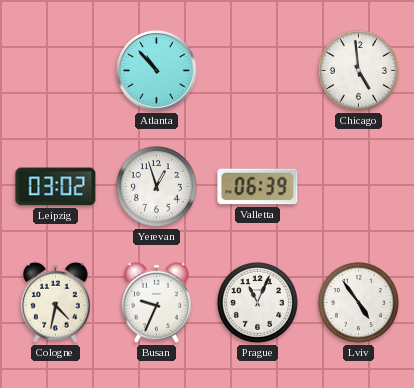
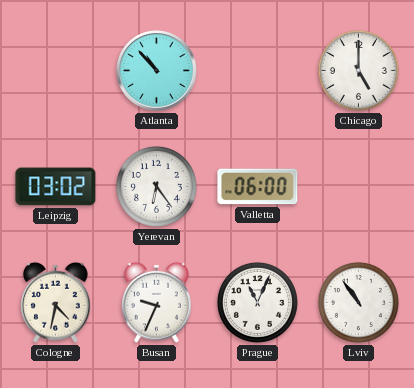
Chicago: 4:59 -> 5:00
Yerevan: 12:57 -> 6:24
Valletta: 06:39 -> 06:00
Lviv: 4:54 -> 10:54
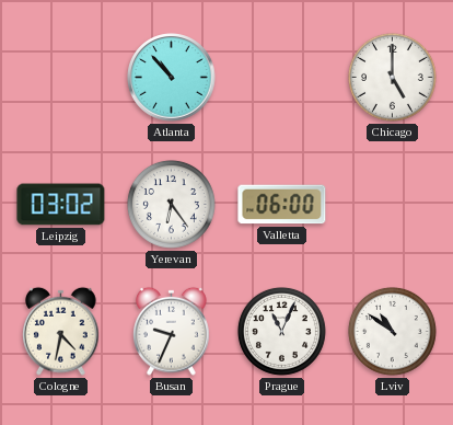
Lviv: 10:54 -> 10:51
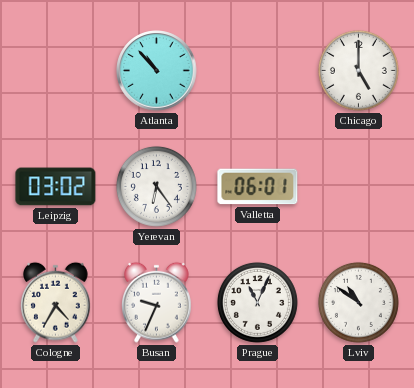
Valletta: 06:00 -> 06:01
Cologne: 4:32 -> 4:35
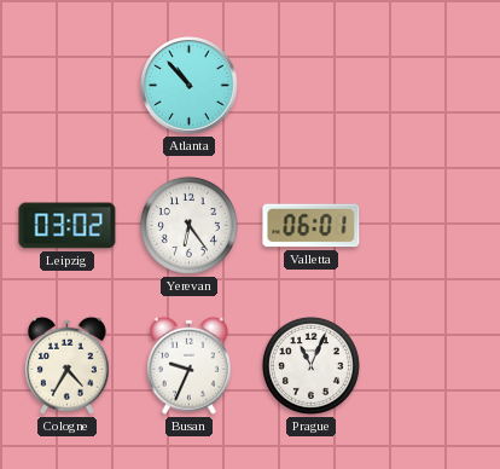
Chicago: 5:00 -> none
Lviv: 10:51 -> none
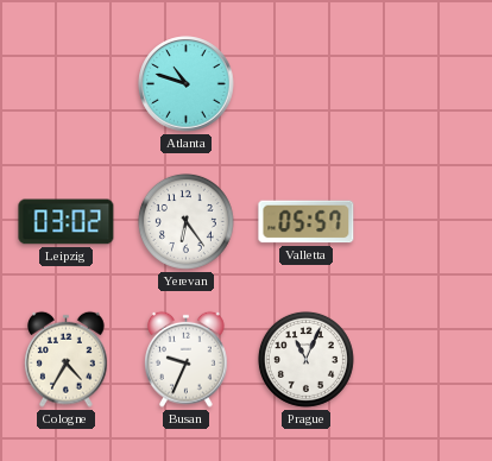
Atlanta: 10:53 -> 10:48
Valletta: 06:01 -> 05:57
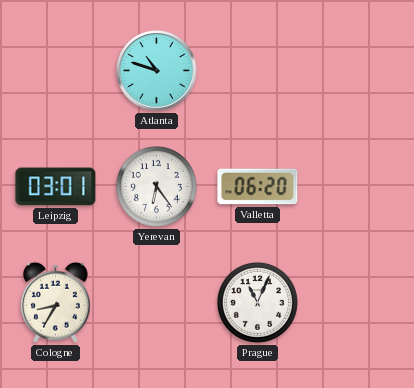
Leipzig: 03:02 -> 03:01
Valletta: 05:57 -> 06:20
Cologne: 4:35 -> 8:35
Busan: 9:34 -> none
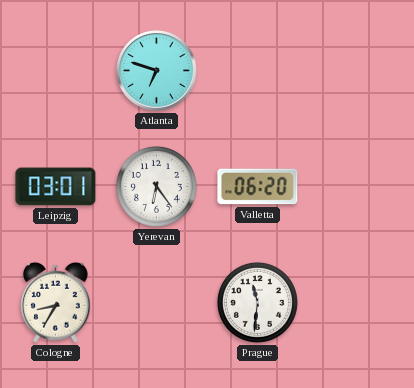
Atlanta: 10:48 -> 6:48
Prague: 11:04 -> 11:31
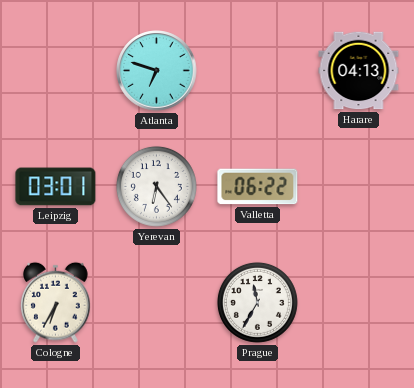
Harare: none -> 04:13
Valletta: 06:20 -> 06:22
Cologne: 8:35 -> 6:35
Prague: 11:31 -> 11:35
